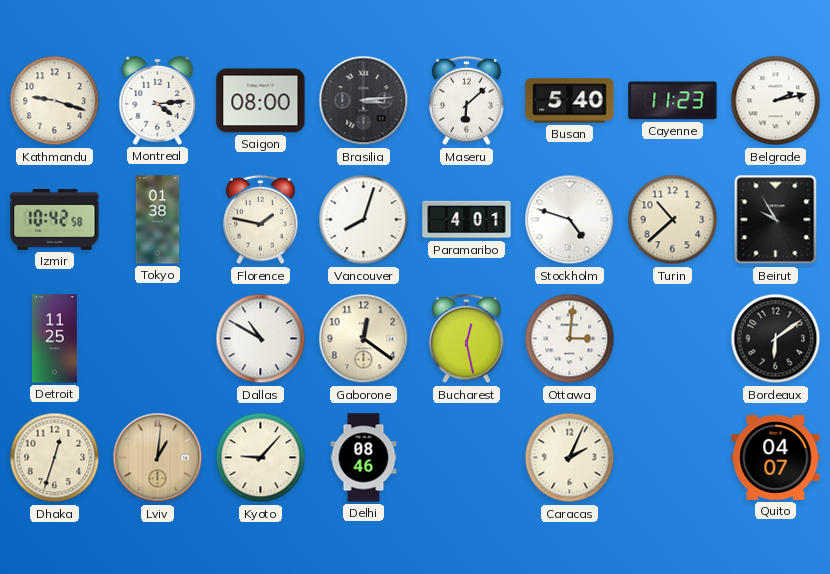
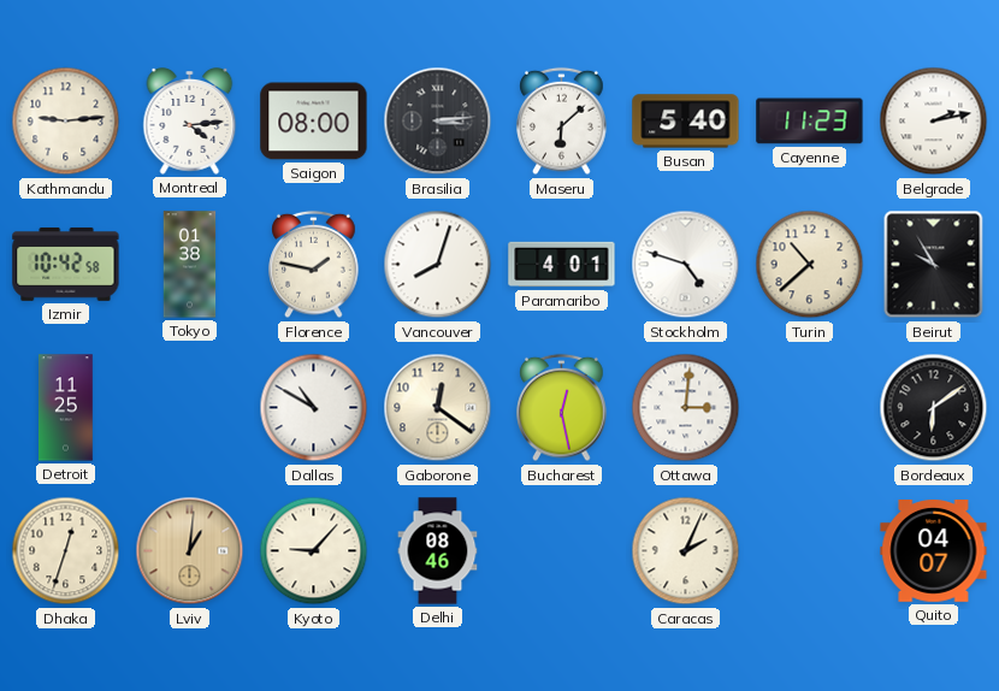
Kathmandu: 9:18 -> 9:14
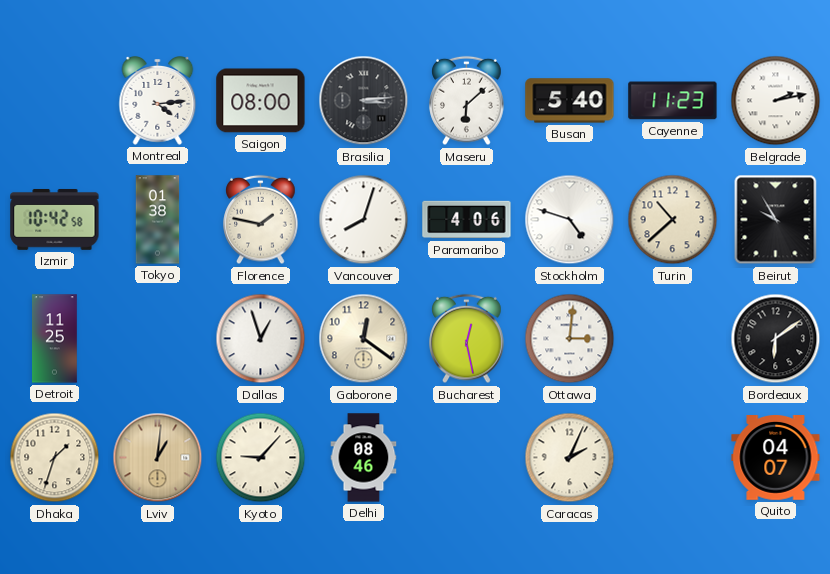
Kathmandu: 9:14 -> none
Paramaribo: 4:01 -> 4:06
Dallas: 10:50 -> 12:57
Dhaka: 12:33 -> 1:33
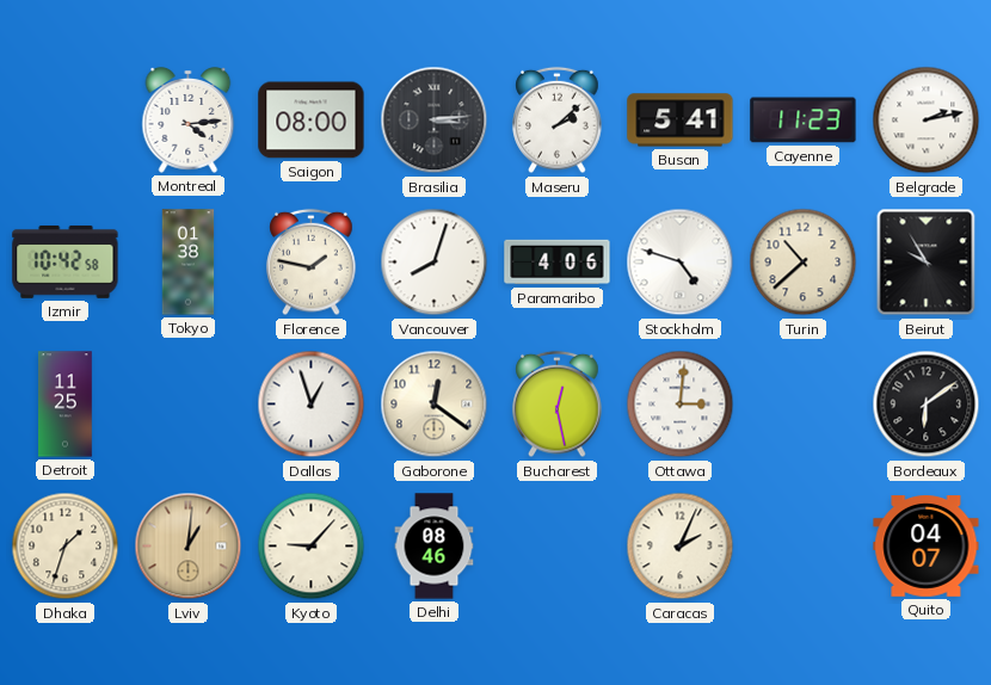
Maseru: 6:08 -> 2:08
Busan: 5:40 -> 5:41
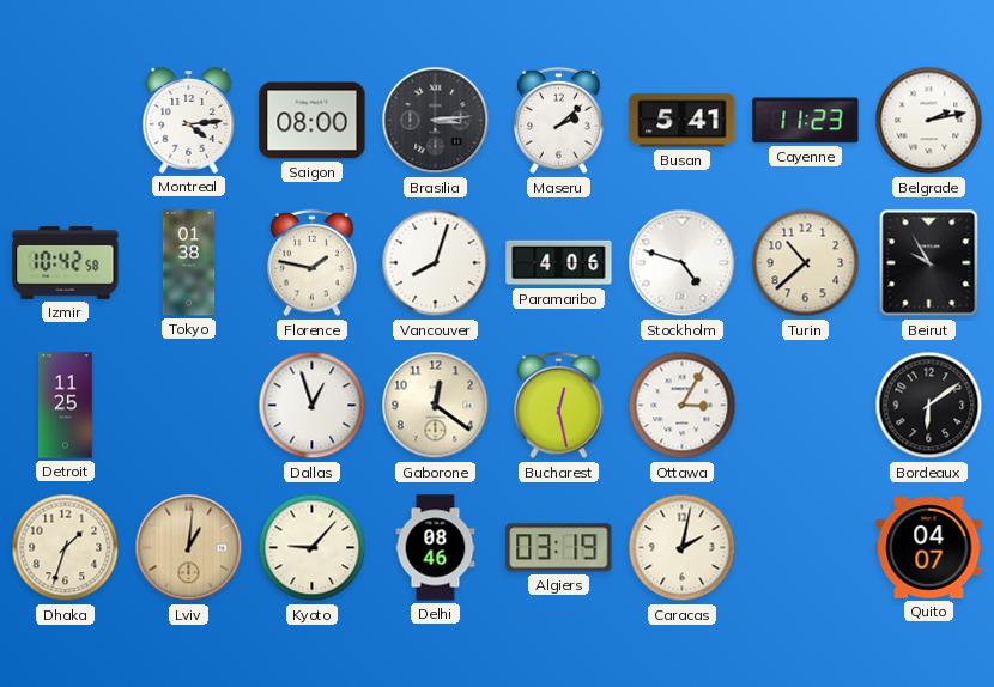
Ottawa: 3:01 -> 3:05
Algiers: none -> 03:19
Caracas: 2:04 -> 2:02
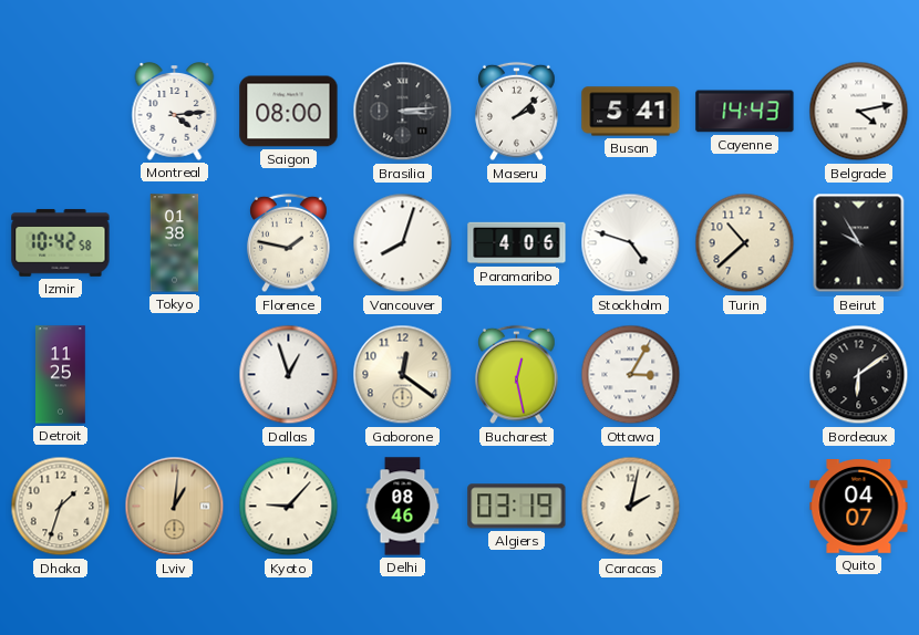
Cayenne: 11:23 -> 14:43
Belgrade: 2:13 -> 4:13
